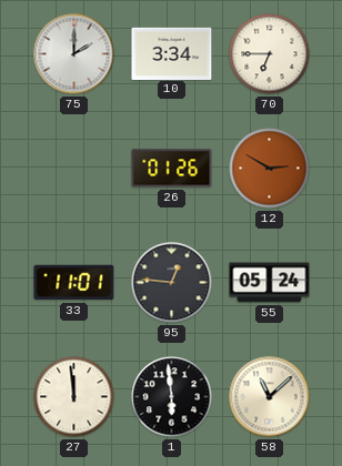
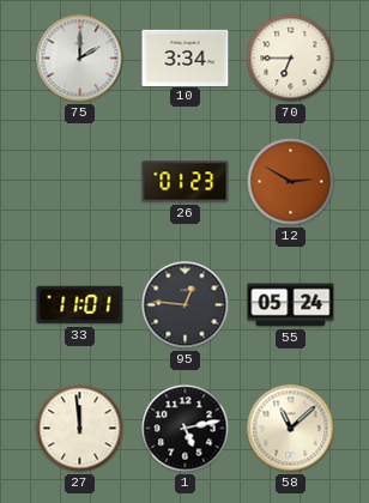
26: 01:26 -> 01:23
1: 5:59 -> 5:13
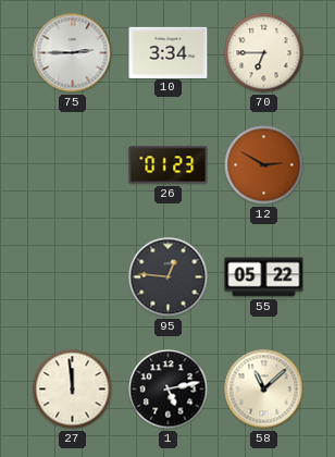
75: 2:00 -> 2:45
33: 11:01 -> none
55: 05:24 -> 05:22
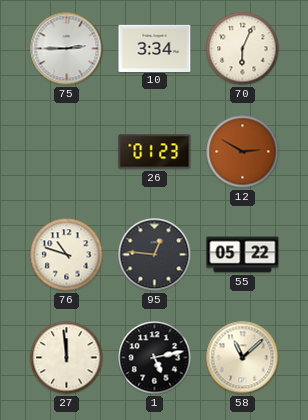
70: 6:45 -> 6:04
76: none -> 10:48
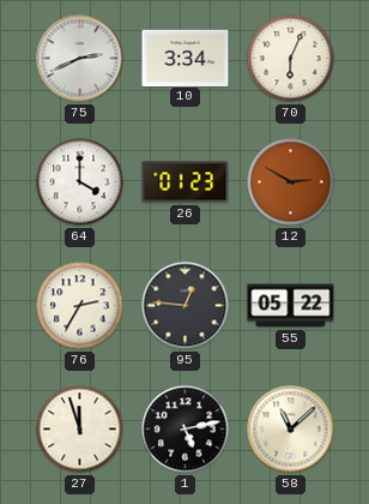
75: 2:45 -> 2:41
64: none -> 4:00
76: 10:48 -> 2:35
27: 11:59 -> 11:57
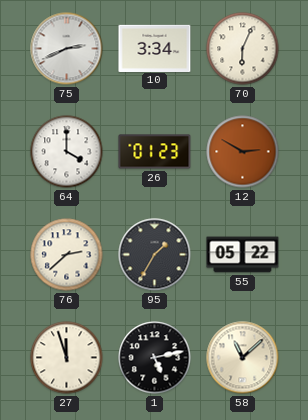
76: 2:35 -> 2:38
95: 12:46 -> 1:35
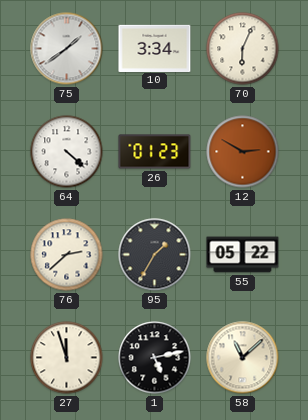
75: 2:41 -> 1:39
64: 4:00 -> 4:22
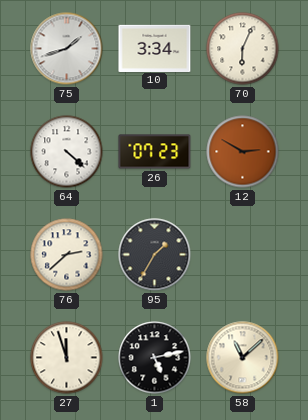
75: 1:39 -> 1:42
26: 01:23 -> 07:23
55: 05:22 -> none
